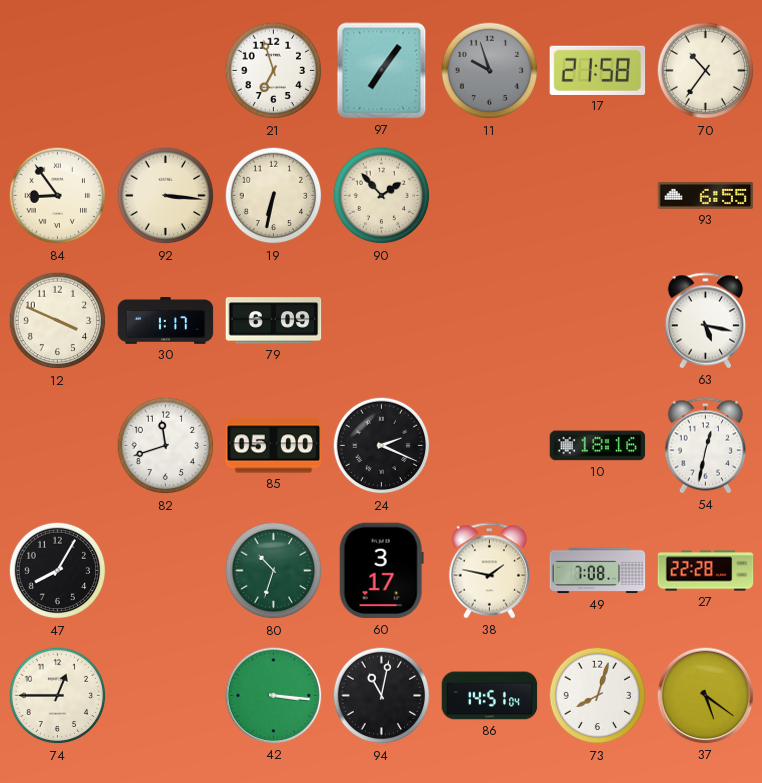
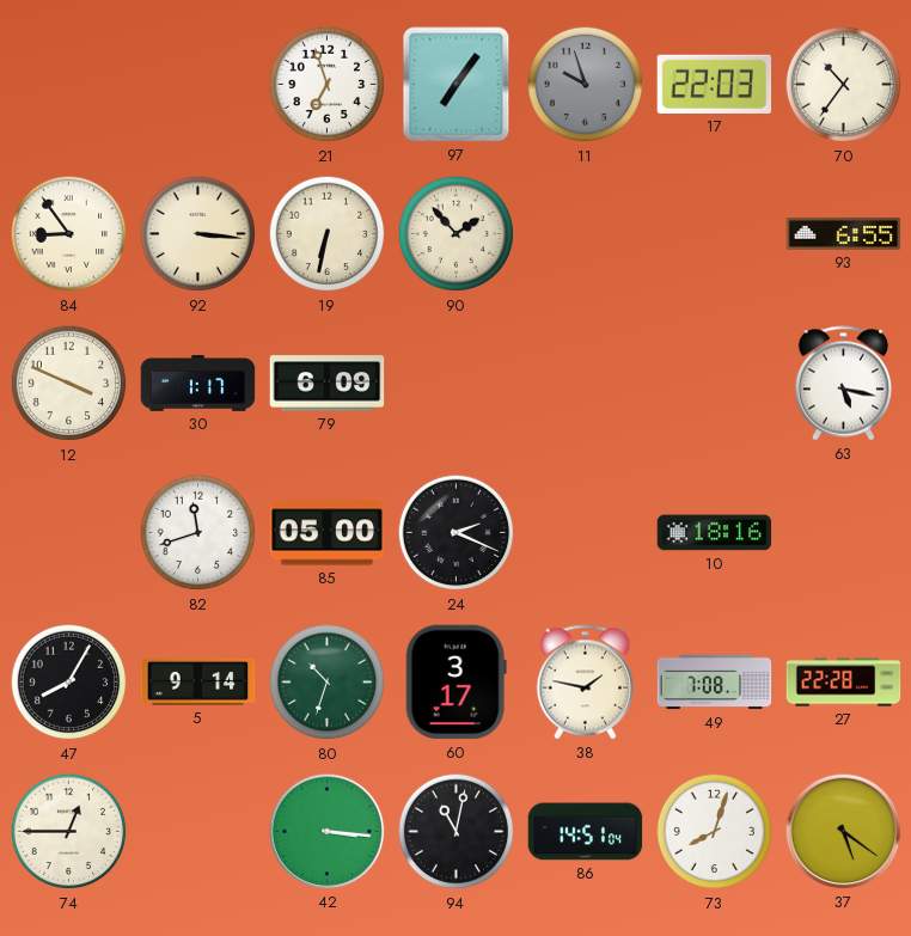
17: 21:58 -> 22:03
54: 12:32 -> none
5: none -> 9:14
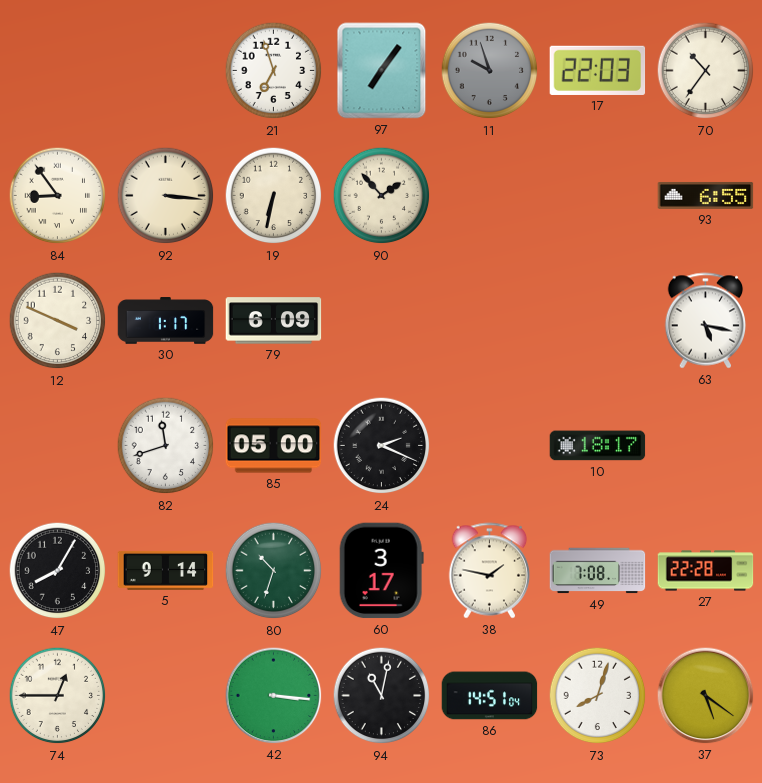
10: 18:16 -> 18:17
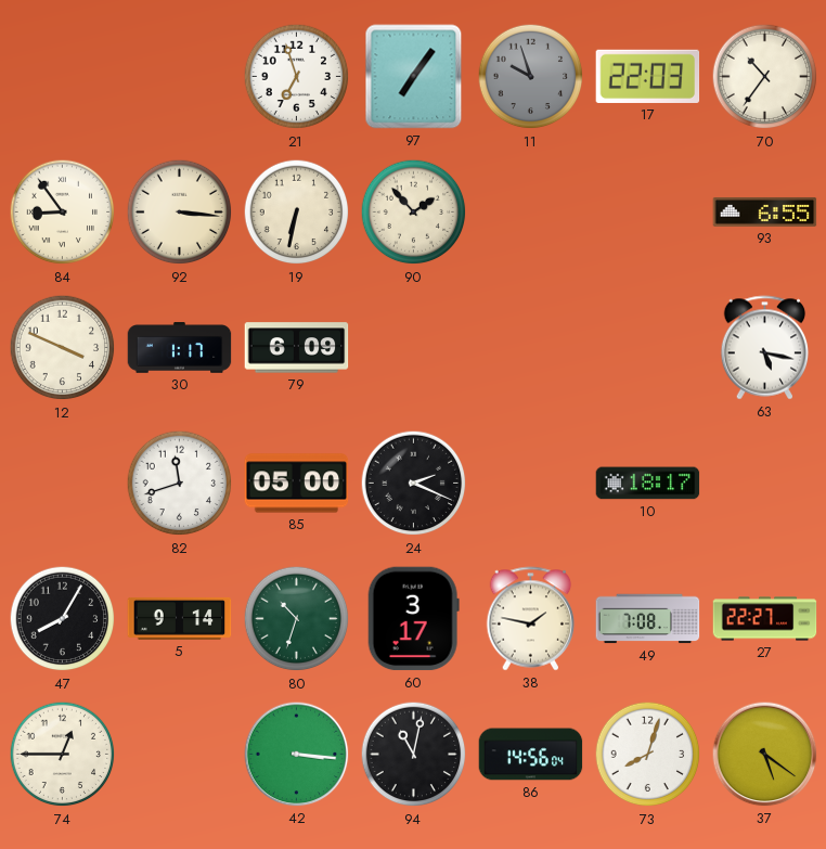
27: 22:28 -> 22:27
86: 14:51 -> 14:56
